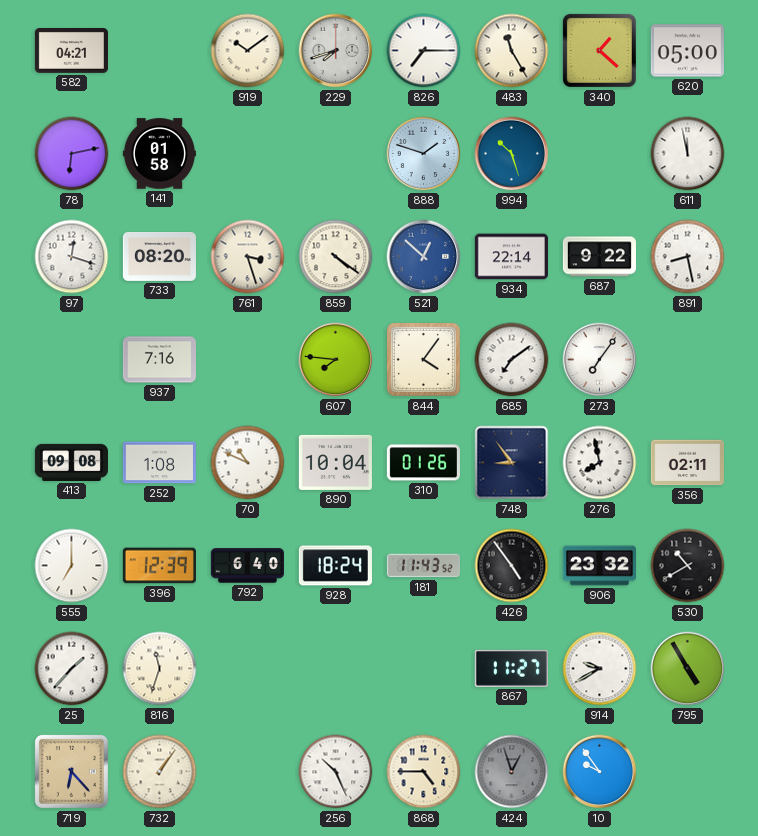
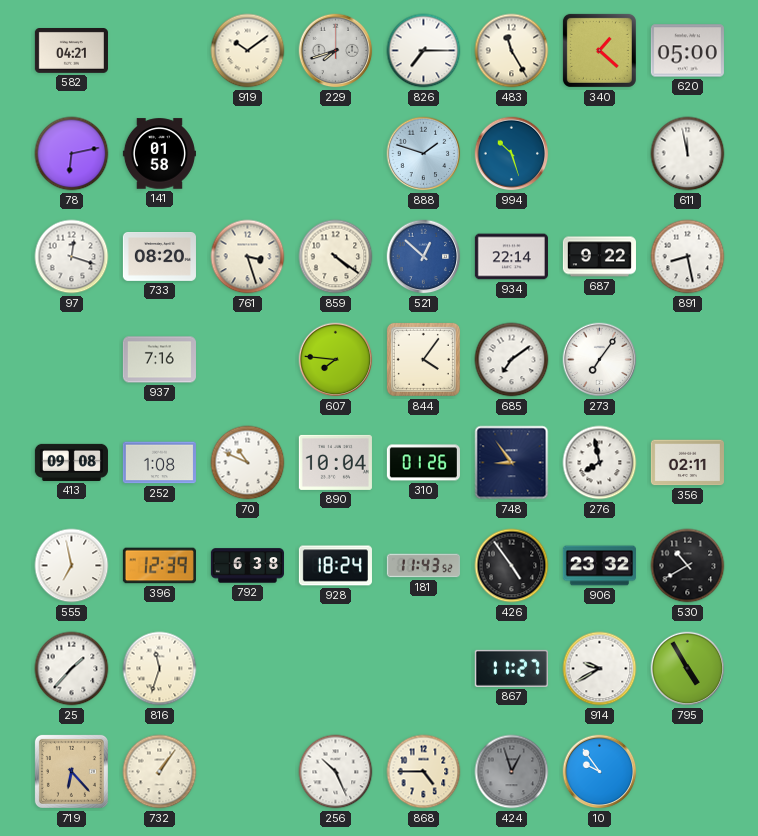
555: 7:00 -> 6:58
792: 6:40 -> 6:38
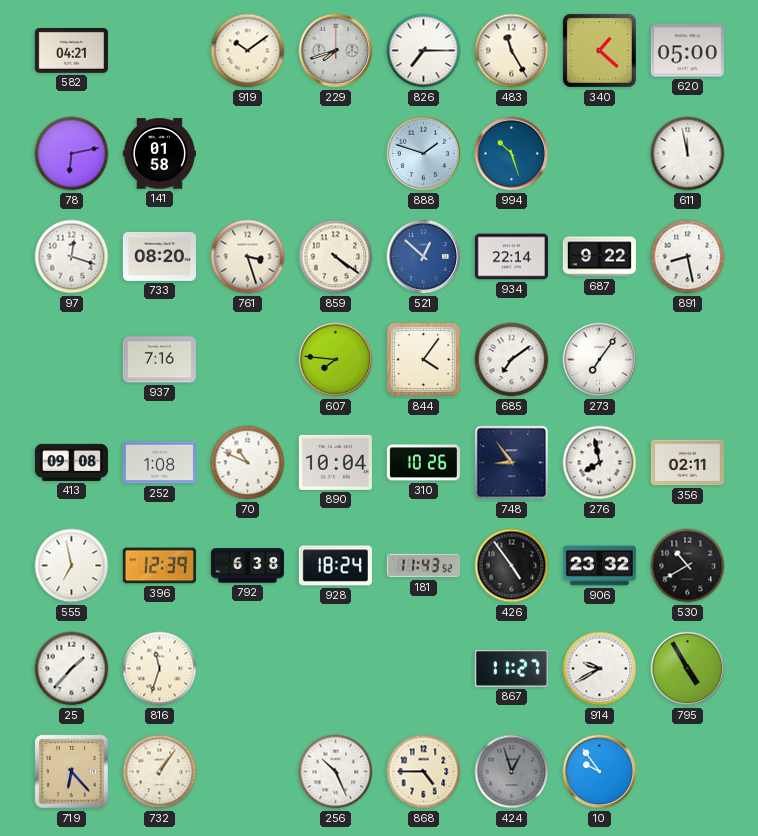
310: 01:26 -> 10:26
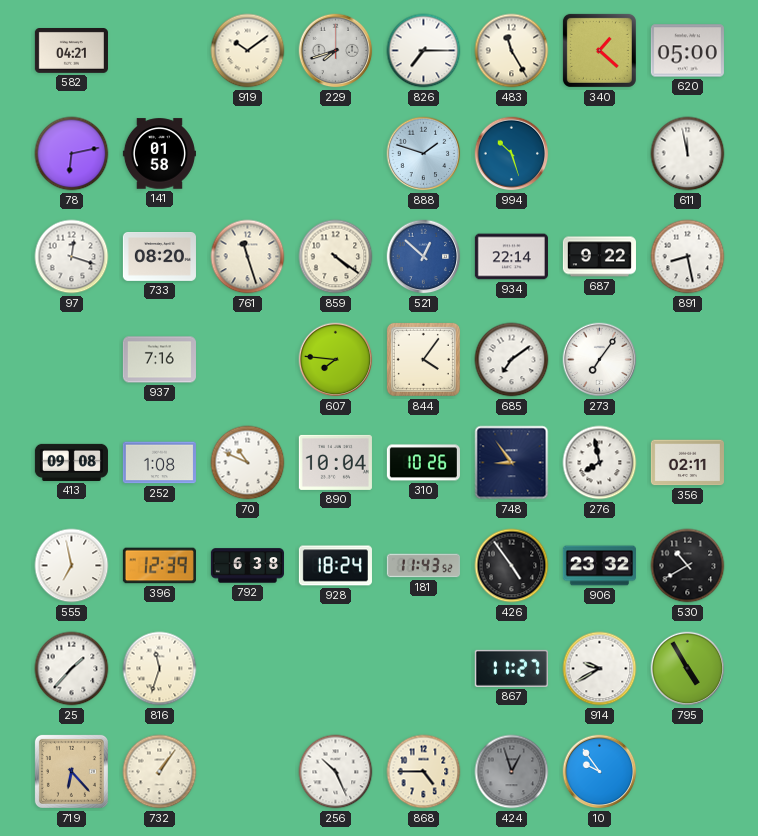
761: 3:27 -> 11:27
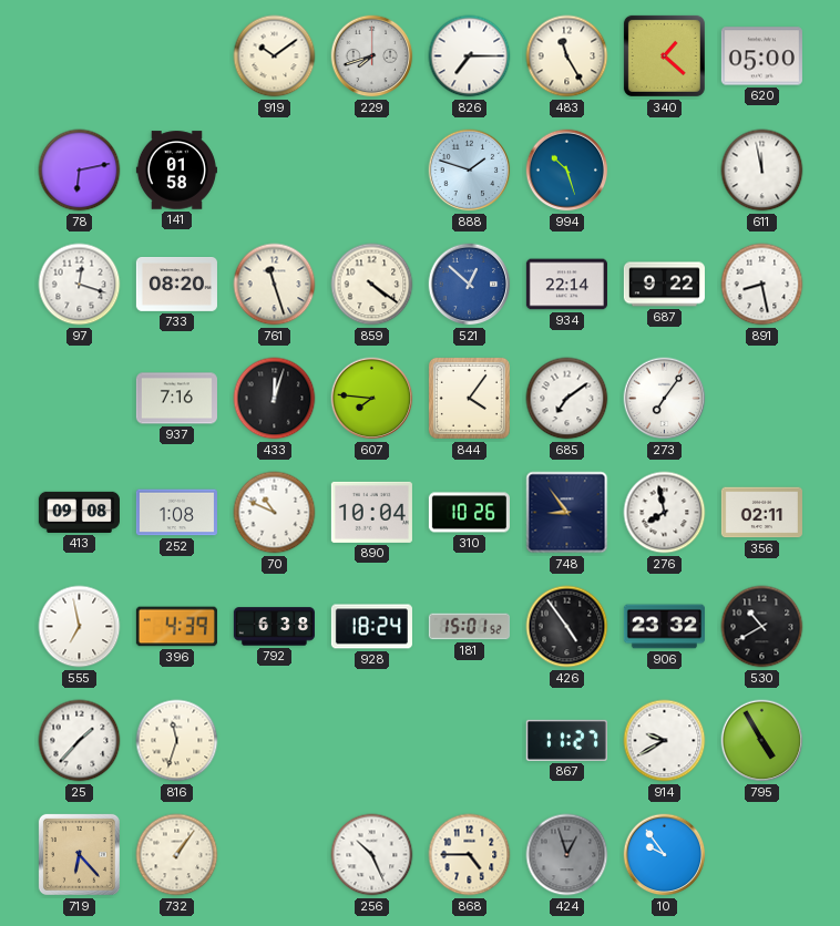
582: 04:21 -> none
433: none -> 12:03
396: 12:39 -> 4:39
181: 11:43 -> 15:01
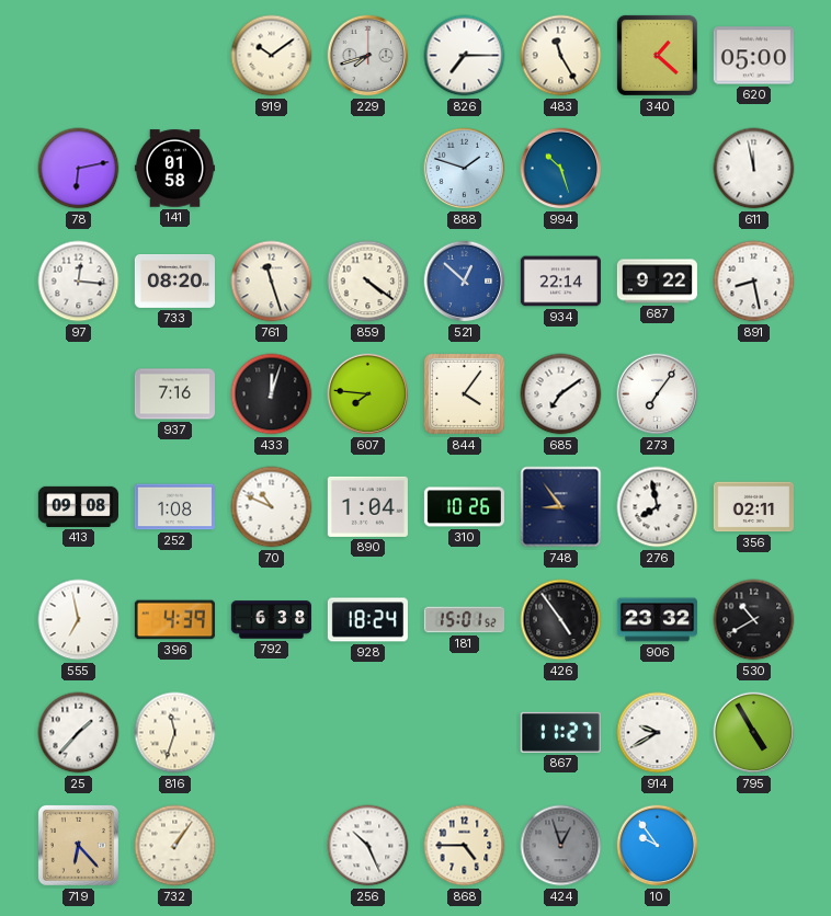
97: 12:18 -> 12:16
890: 10:04 -> 1:04
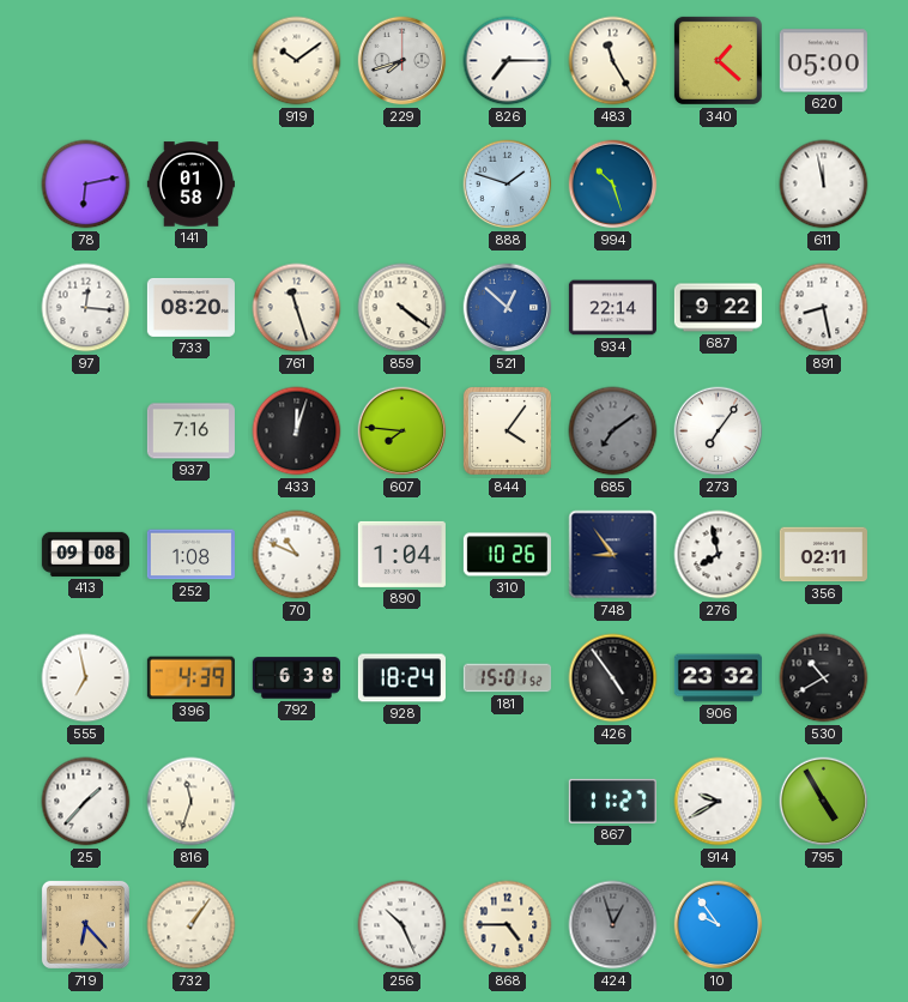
685 dial: white -> grey
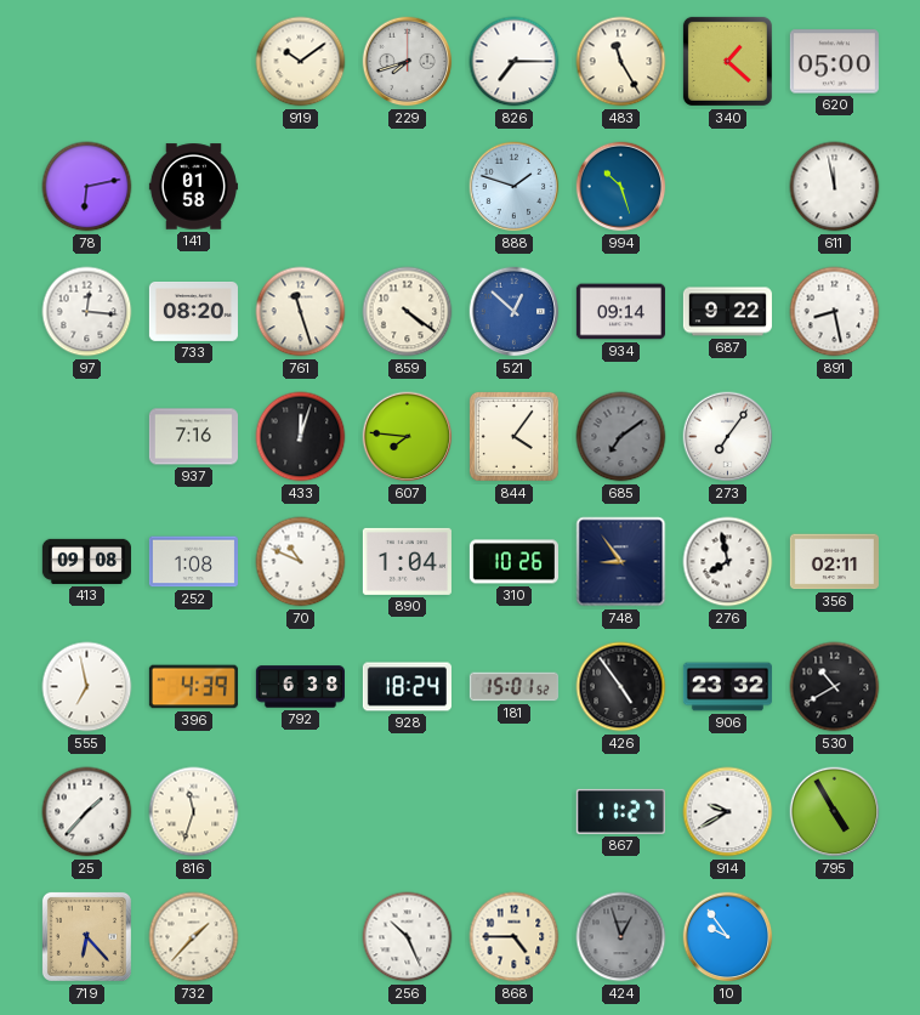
934: 22:14 -> 09:14
732: 1:06 -> 1:37
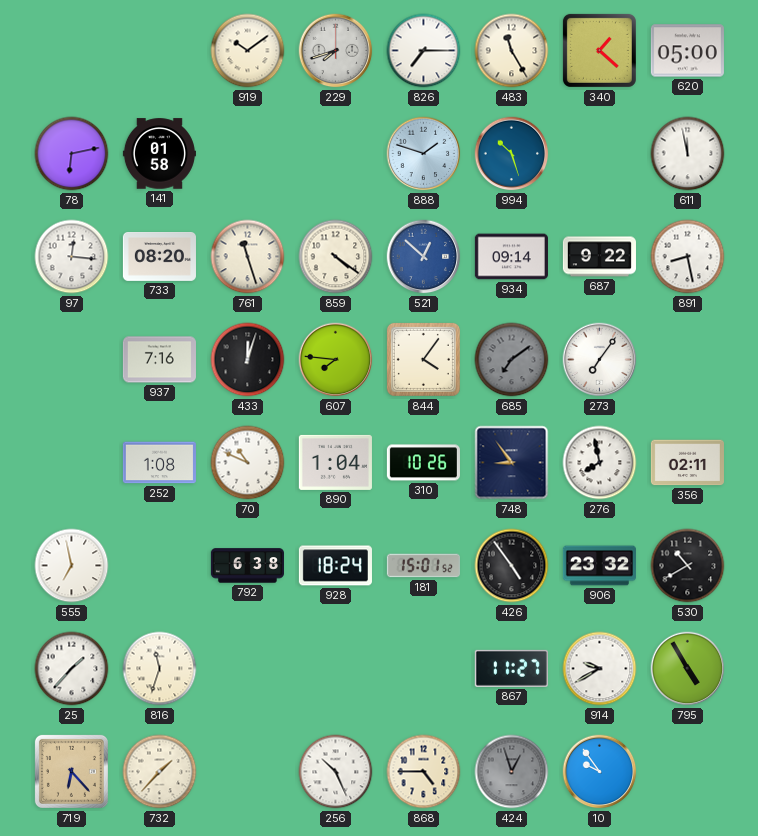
413: 09:08 -> none
396: 4:39 -> none
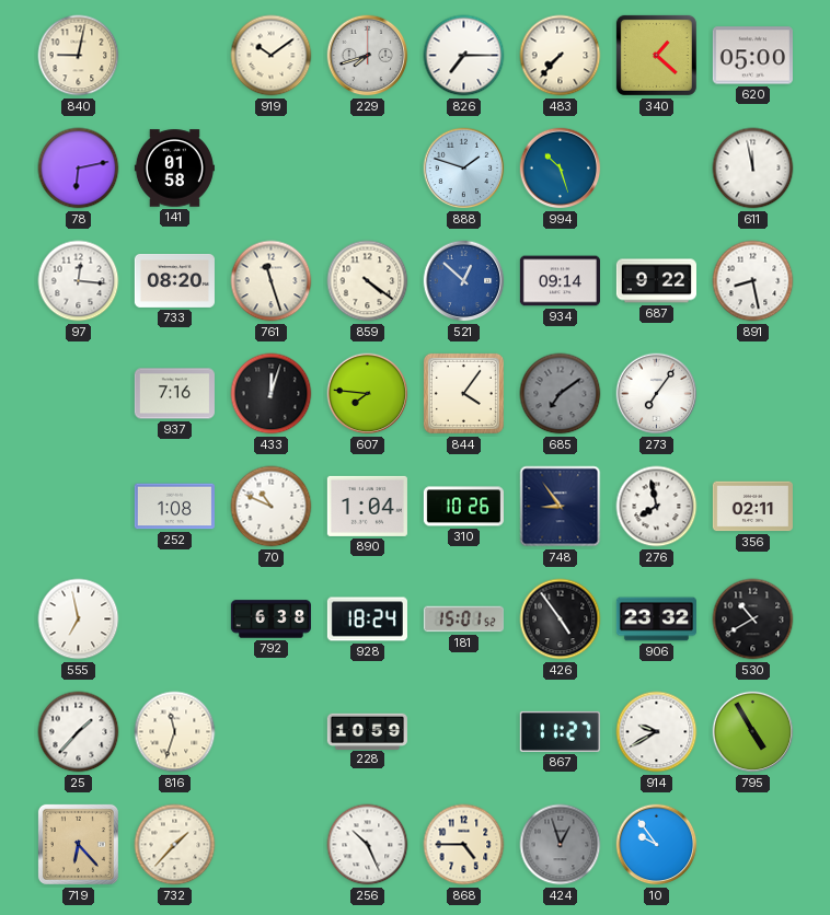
840: none -> 9:02
483: 11:25 -> 7:37
228: none -> 10:59
